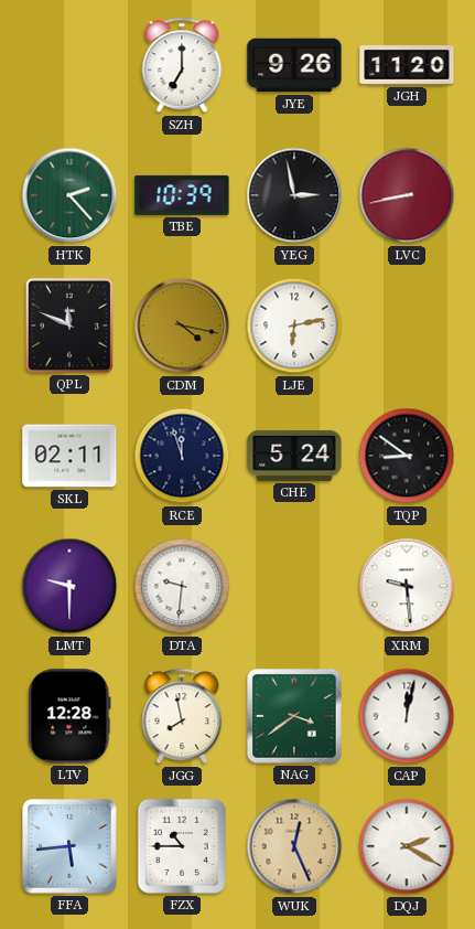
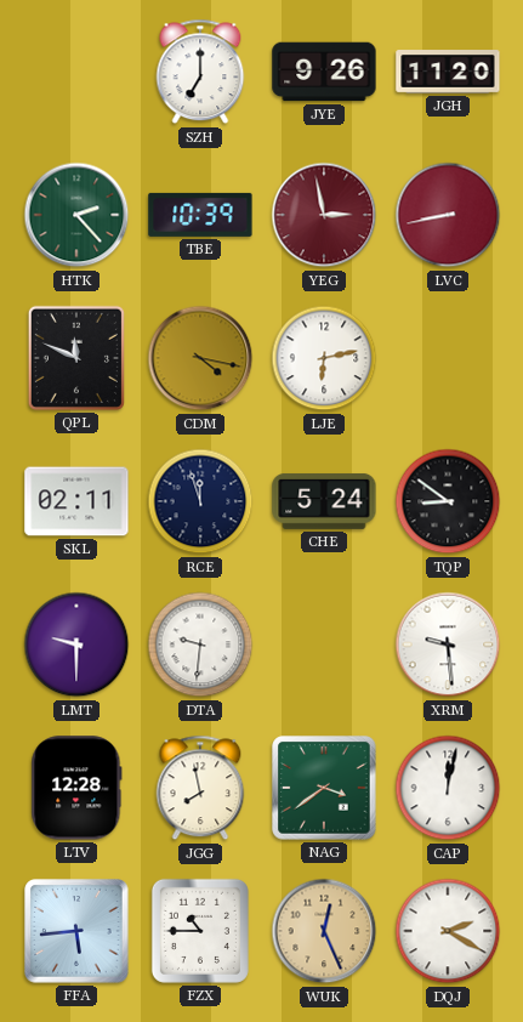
YEG dial: black -> burgundy
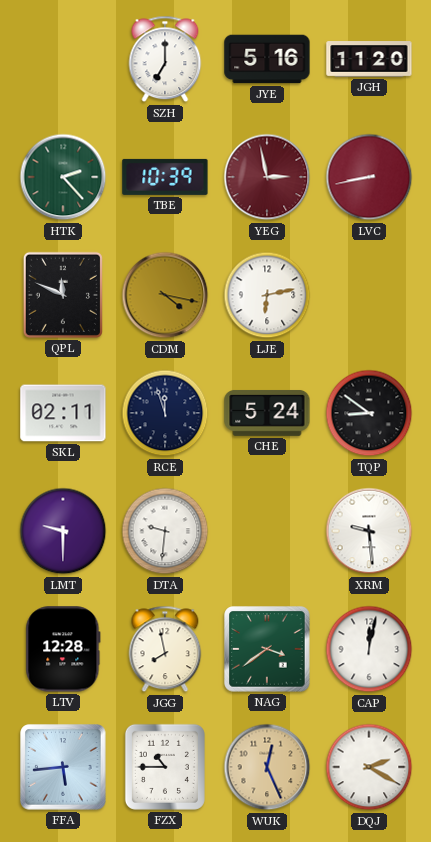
JYE: 9:26 -> 5:16
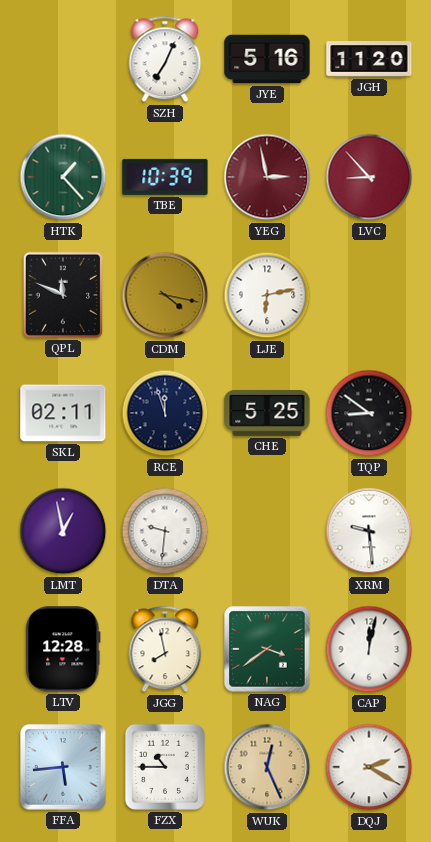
SZH: 7:00 -> 7:04
HTK: 2:23 -> 1:23
LVC: 8:43 -> 8:53
CHE: 5:24 -> 5:25
LMT: 9:30 -> 12:58
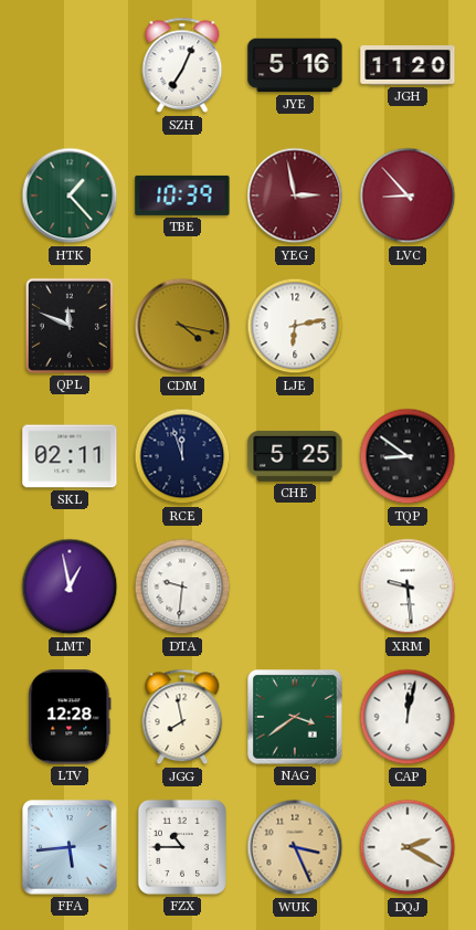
WUK: 12:26 -> 3:26
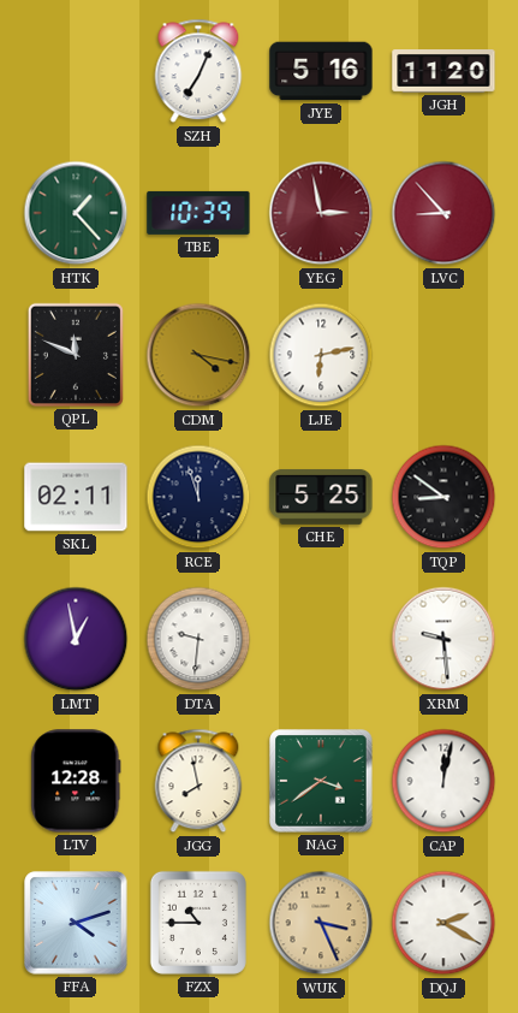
FFA: 5:44 -> 4:12
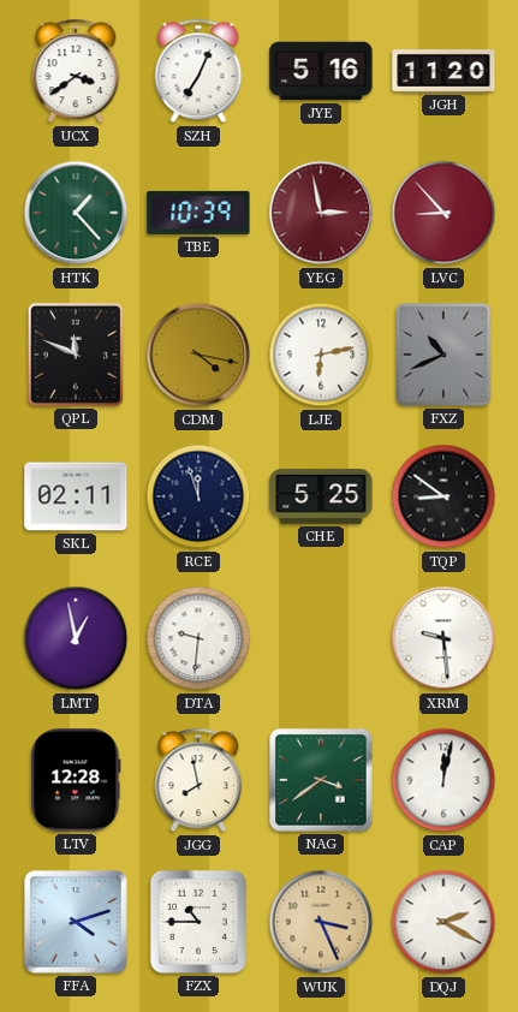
UCX: none -> 3:39
FXZ: none -> 10:41
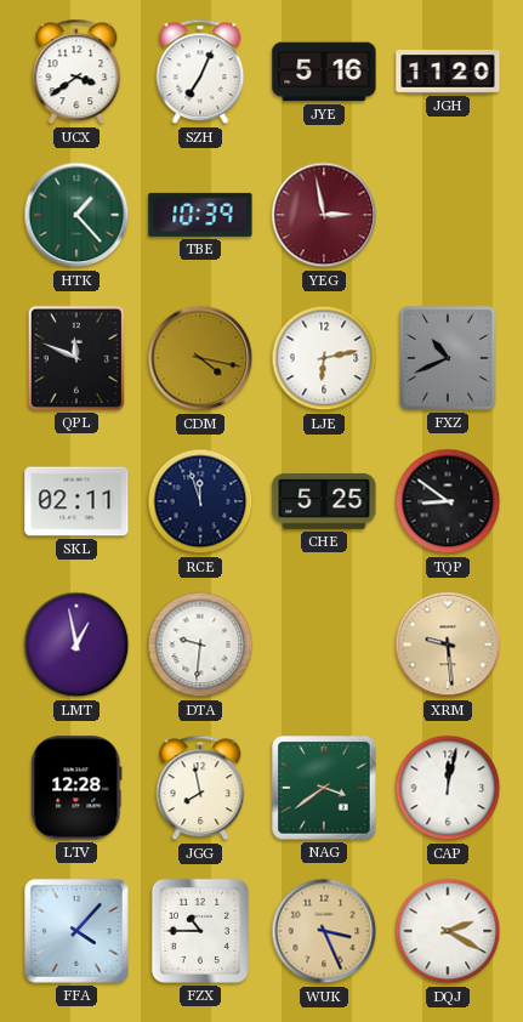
LVC: 8:53 -> none
XRM dial: white -> champagne
FFA: 4:12 -> 4:07
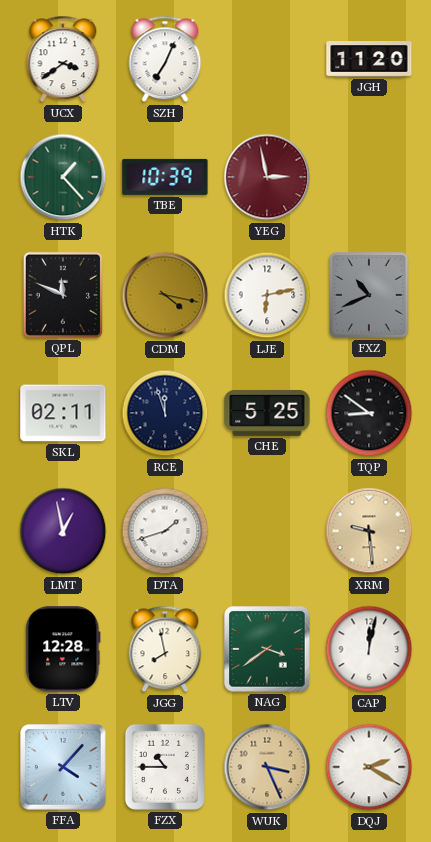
JYE: 5:16 -> none
DTA: 9:31 -> 1:42
